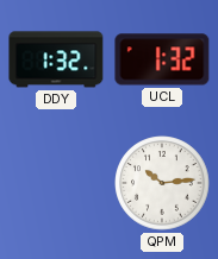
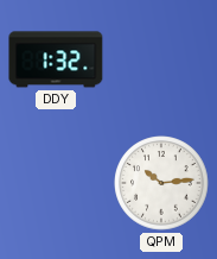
UCL: 1:32 -> none
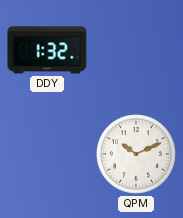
QPM: 10:14 -> 10:11
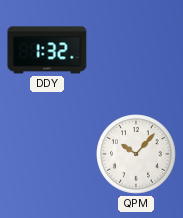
QPM: 10:11 -> 10:07
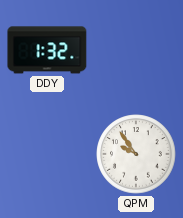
QPM: 10:07 -> 9:54
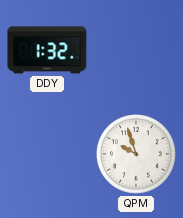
QPM: 9:54 -> 9:57
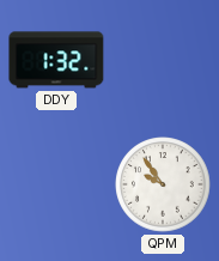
QPM: 9:57 -> 9:54
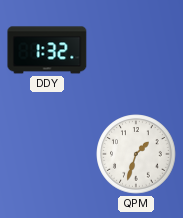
QPM: 9:54 -> 1:33
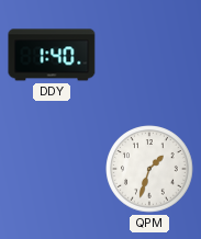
DDY: 1:32 -> 1:40
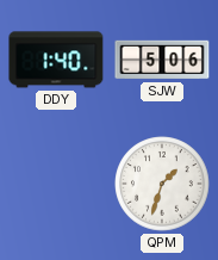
SJW: none -> 5:06
